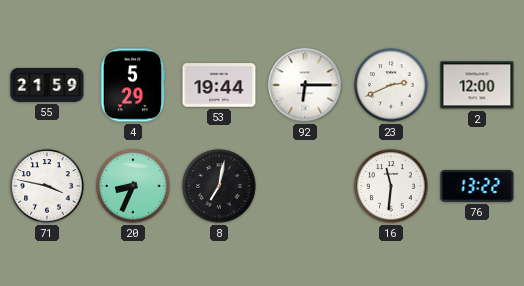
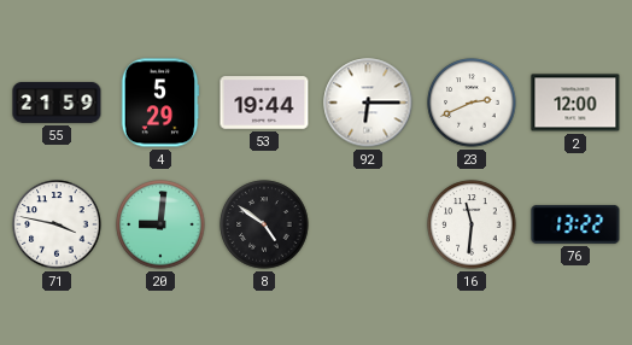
20: 8:34 -> 9:01
8: 7:02 -> 4:51
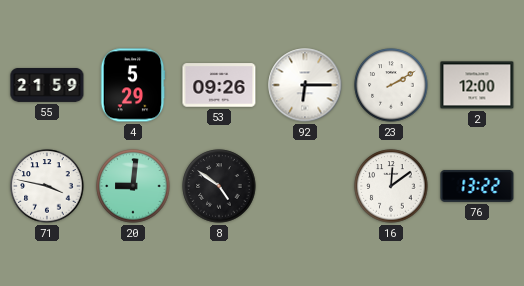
53: 19:44 -> 09:26
23: 2:41 -> 2:10
16: 11:31 -> 12:09
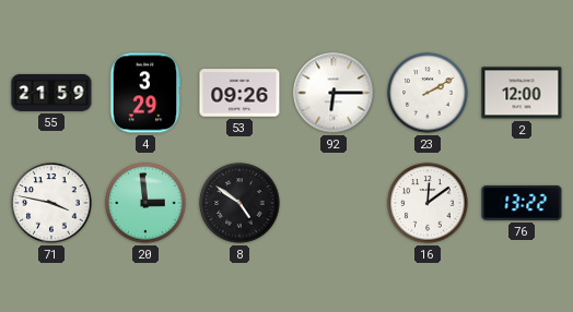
4: 5:29 -> 3:29
20: 9:01 -> 2:59
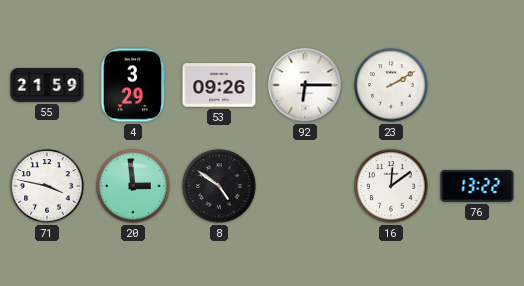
2: 12:00 -> none
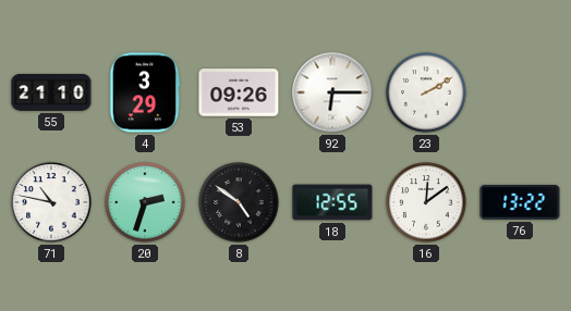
55: 21:59 -> 21:10
71: 3:47 -> 10:47
20: 2:59 -> 2:33
18: none -> 12:55
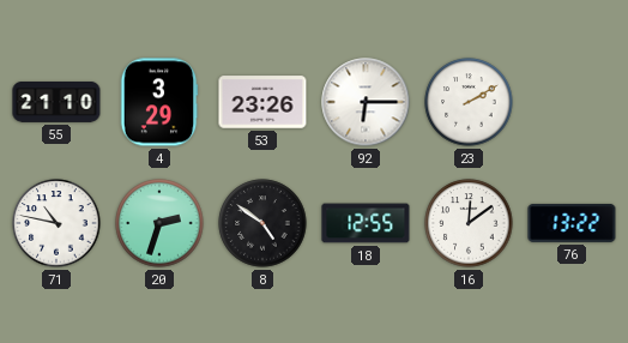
53: 09:26 -> 23:26
